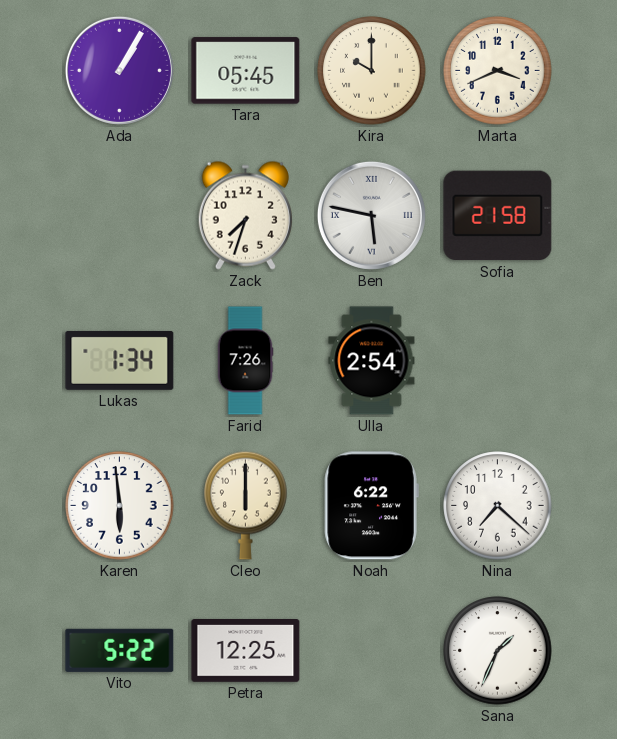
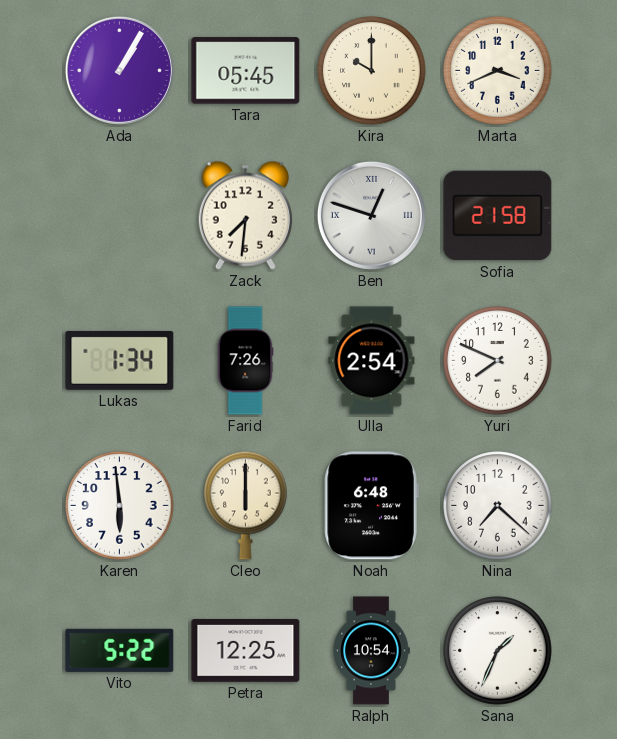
Zack: 7:33 -> 7:31
Ben: 5:47 -> 12:48
Yuri: none -> 7:49
Noah: 6:22 -> 6:48
Ralph: none -> 10:54
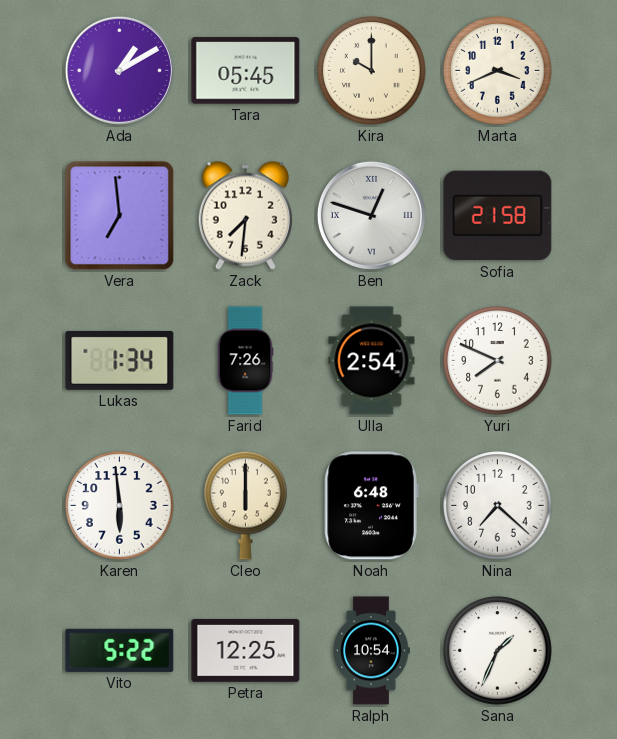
Ada: 1:05 -> 1:10
Vera: none -> 6:59
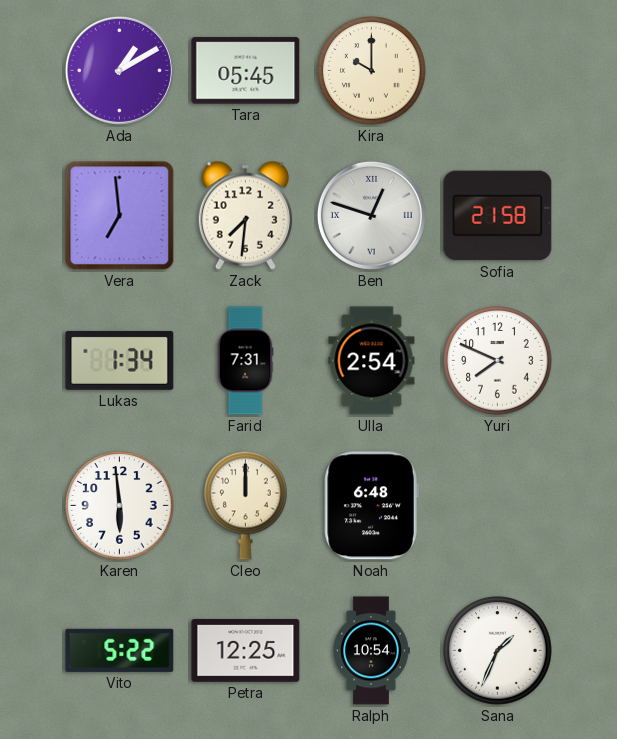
Marta: 3:41 -> none
Farid: 7:26 -> 7:31
Cleo: 6:00 -> 12:00
Nina: 7:22 -> none
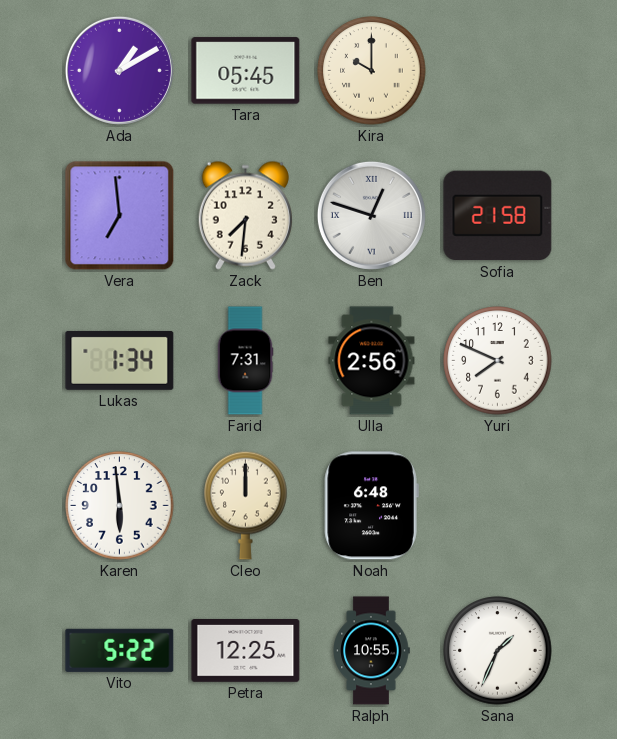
Ulla: 2:54 -> 2:56
Ralph: 10:54 -> 10:55
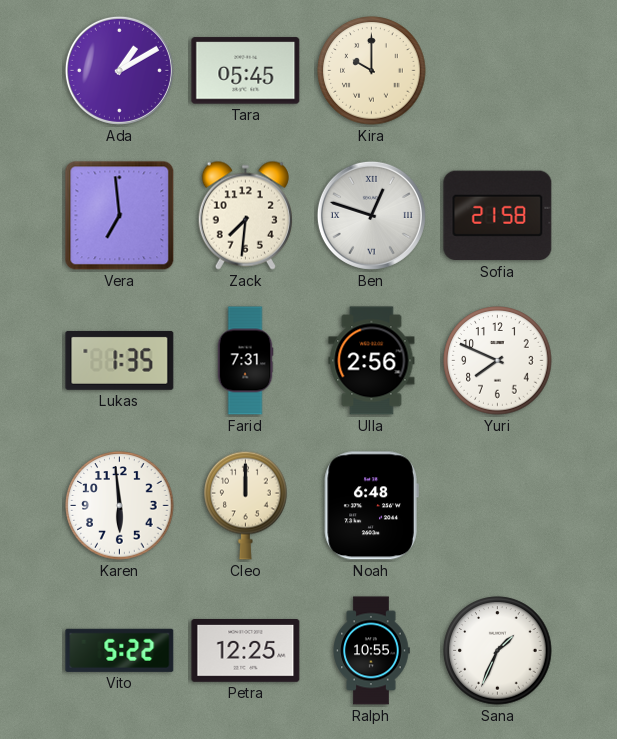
Lukas: 1:34 -> 1:35
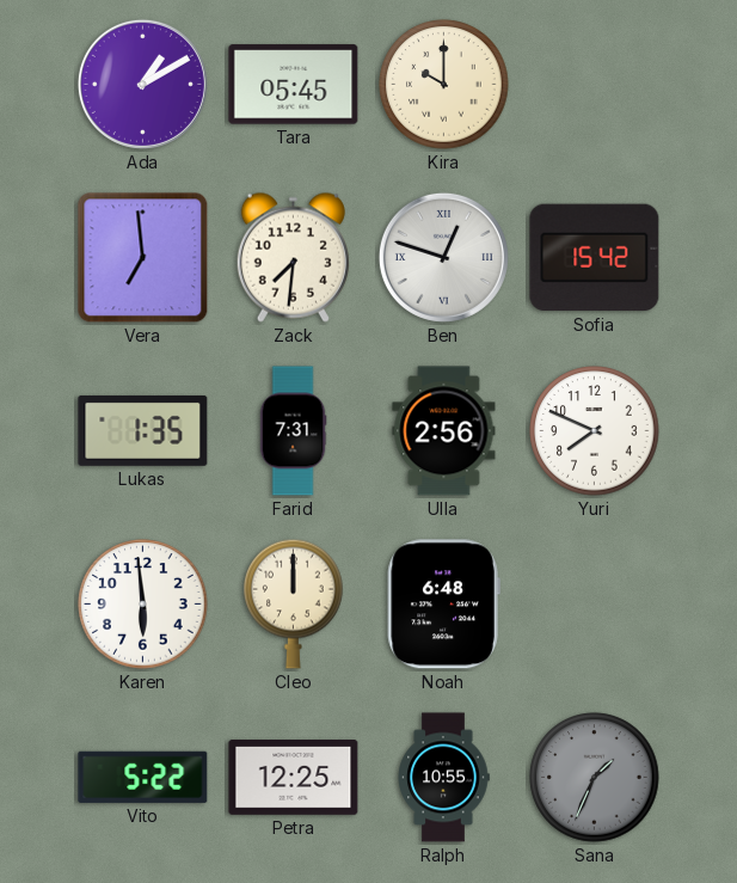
Sofia: 21:58 -> 15:42
Sana dial: white -> grey
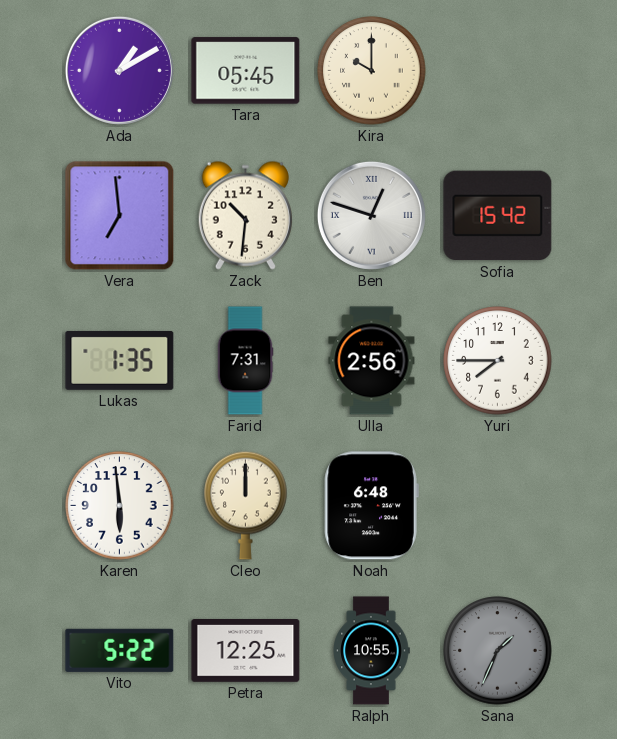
Zack: 7:31 -> 10:31
Yuri: 7:49 -> 7:45
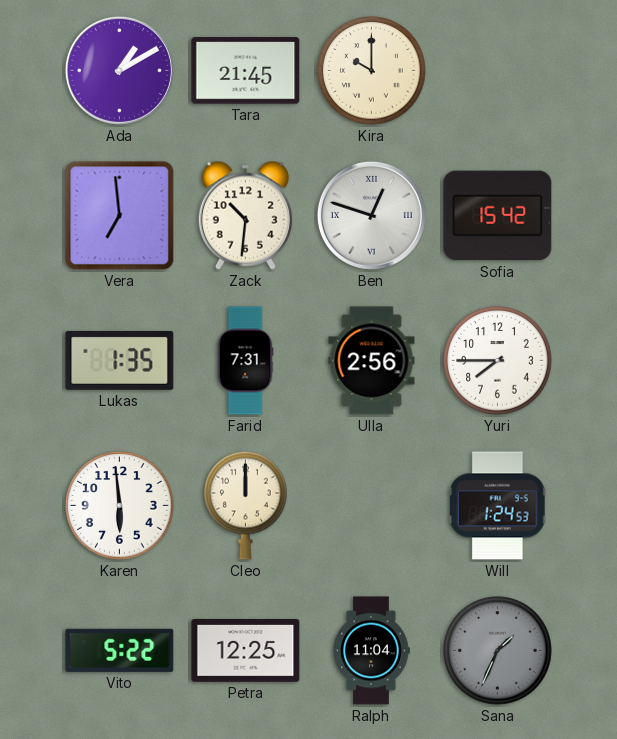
Tara: 05:45 -> 21:45
Noah: 6:48 -> none
Will: none -> 1:24
Ralph: 10:55 -> 11:04
